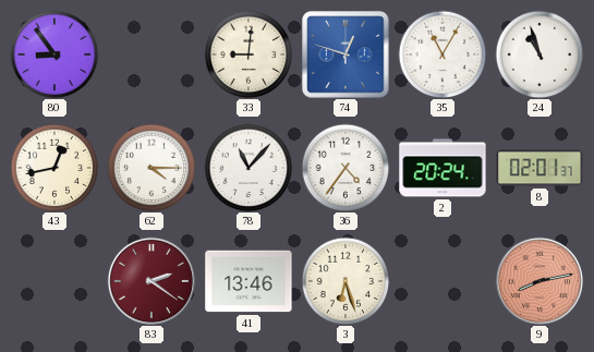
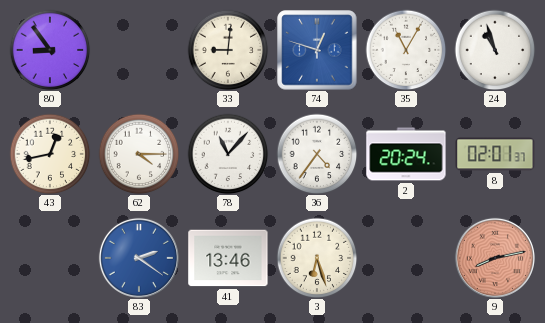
83 dial: burgundy -> blue
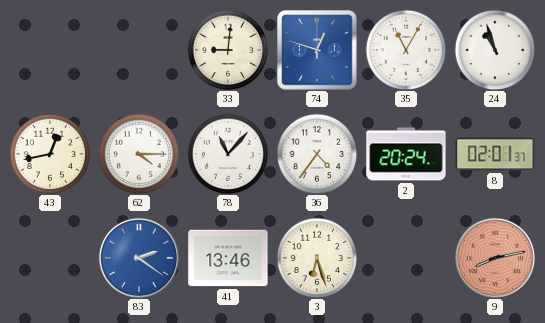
80: 8:54 -> none
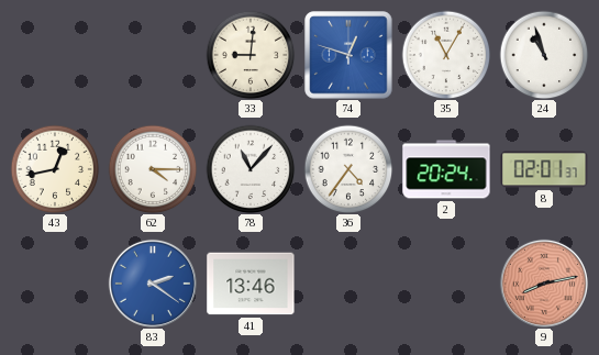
3: 6:27 -> none
